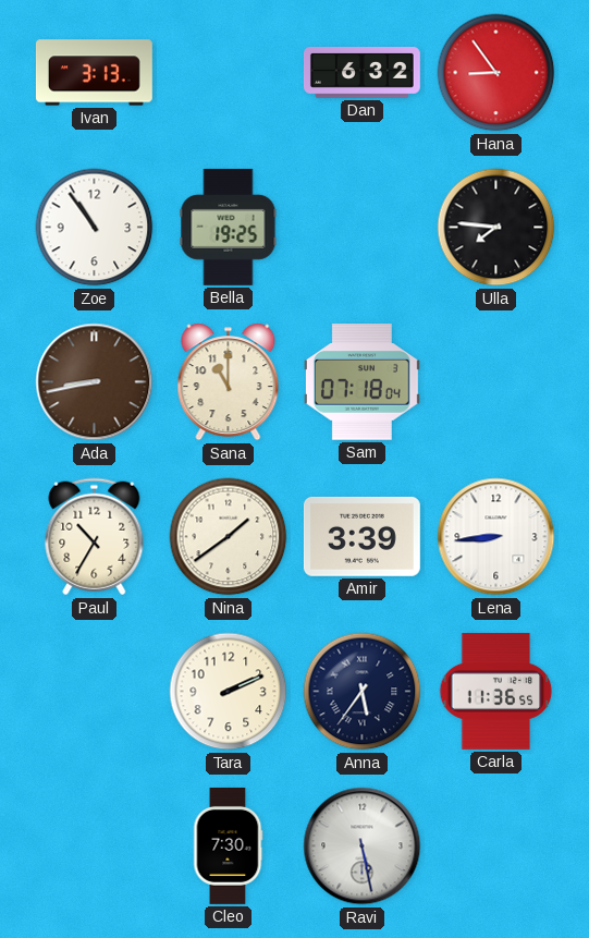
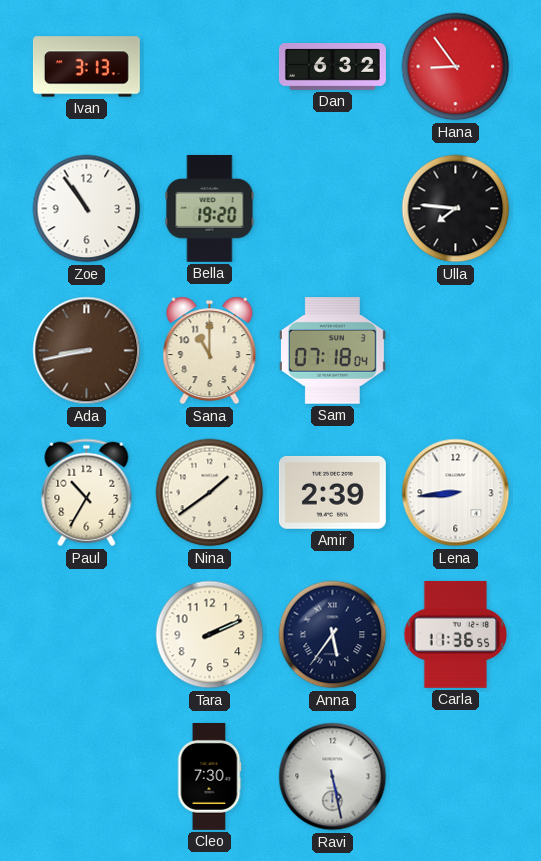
Bella: 19:25 -> 19:20
Amir: 3:39 -> 2:39
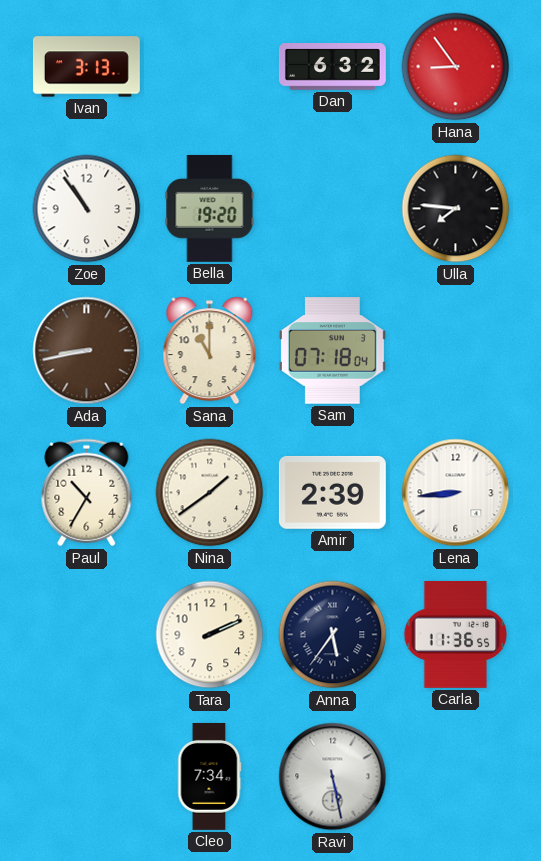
Cleo: 7:30 -> 7:34
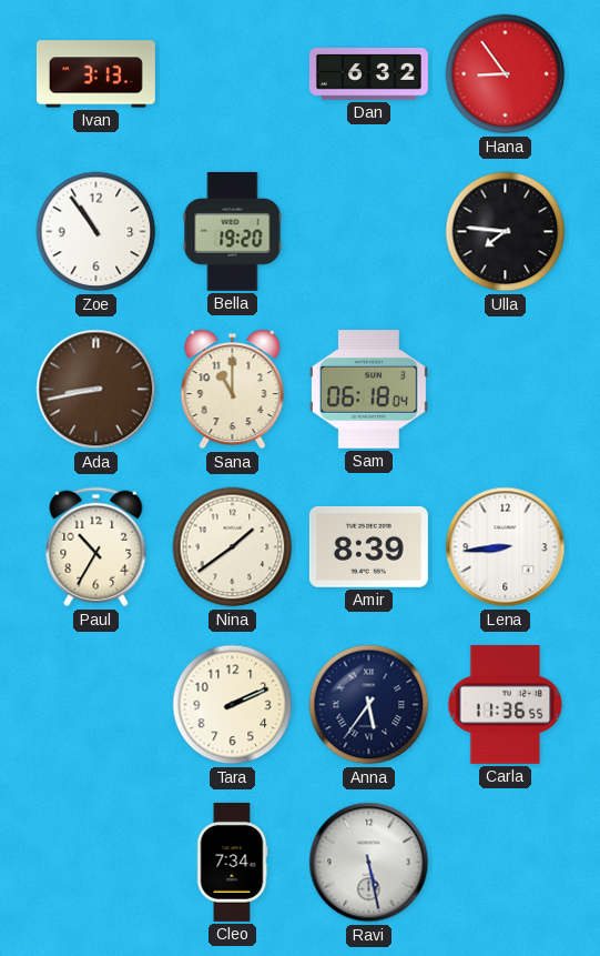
Sam: 07:18 -> 06:18
Amir: 2:39 -> 8:39
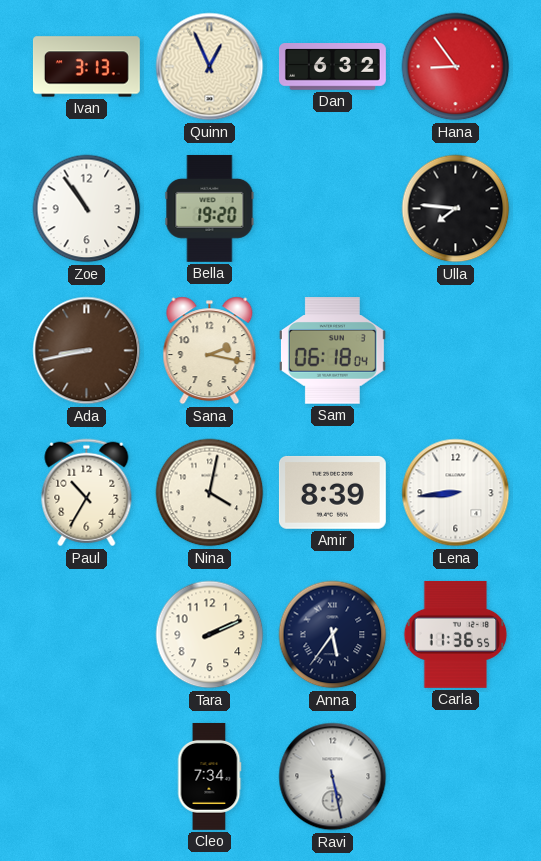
Quinn: none -> 12:56
Sana: 11:00 -> 2:17
Nina: 1:39 -> 4:02
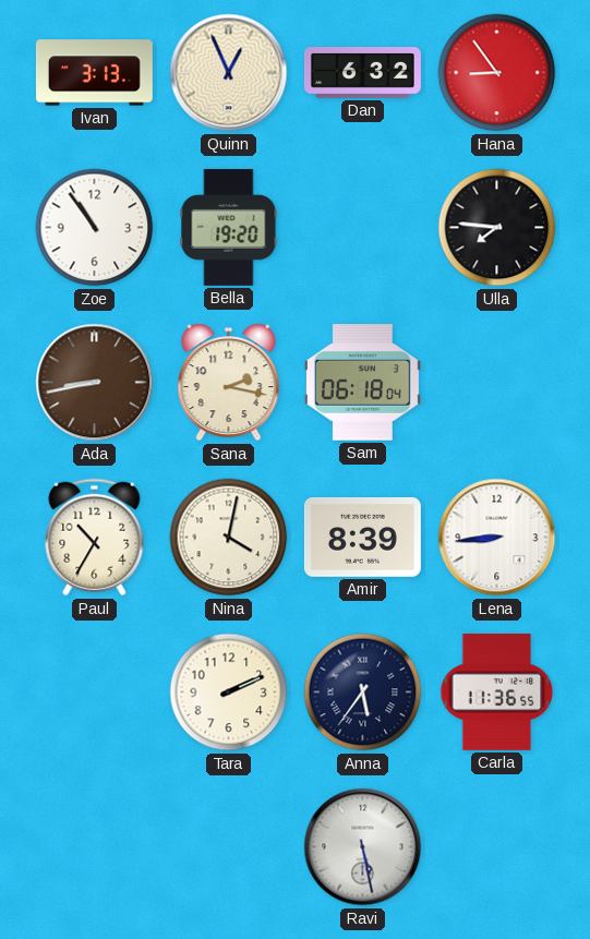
Cleo: 7:34 -> none
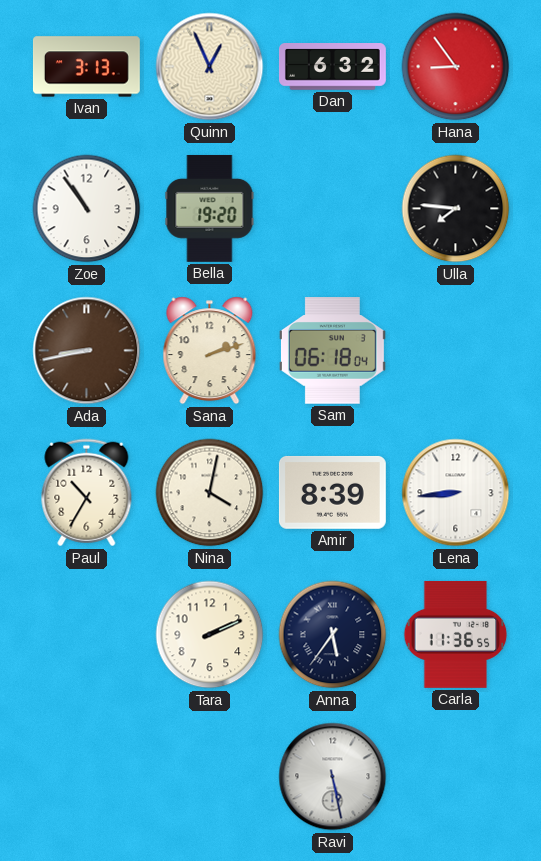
Sana: 2:17 -> 2:12
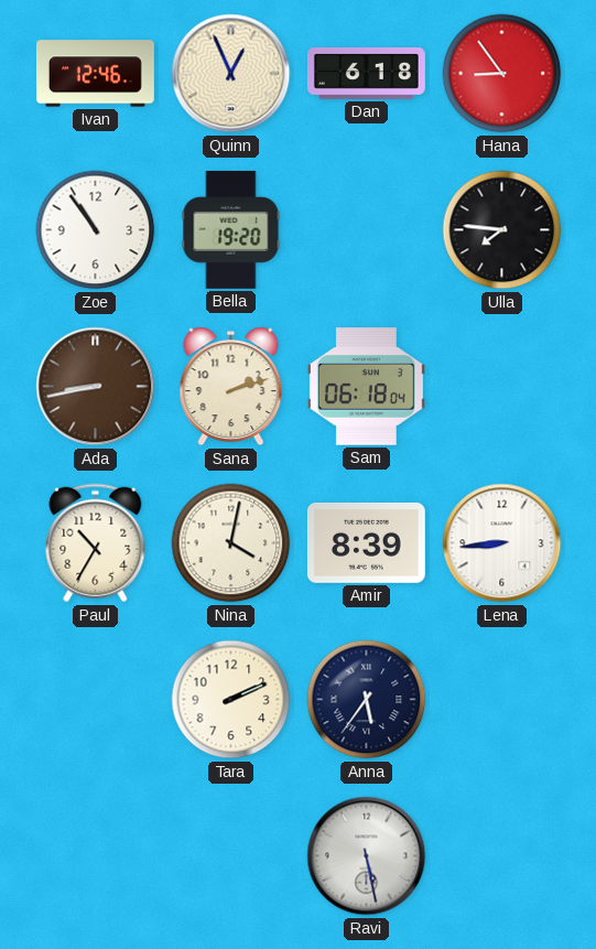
Ivan: 3:13 -> 12:46
Dan: 6:32 -> 6:18
Carla: 11:36 -> none
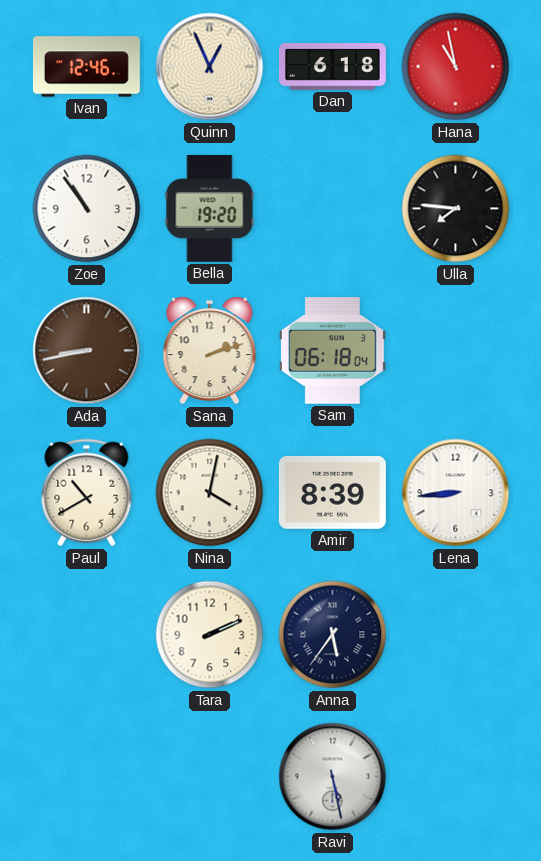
Hana: 8:54 -> 10:58
Paul: 10:35 -> 10:40
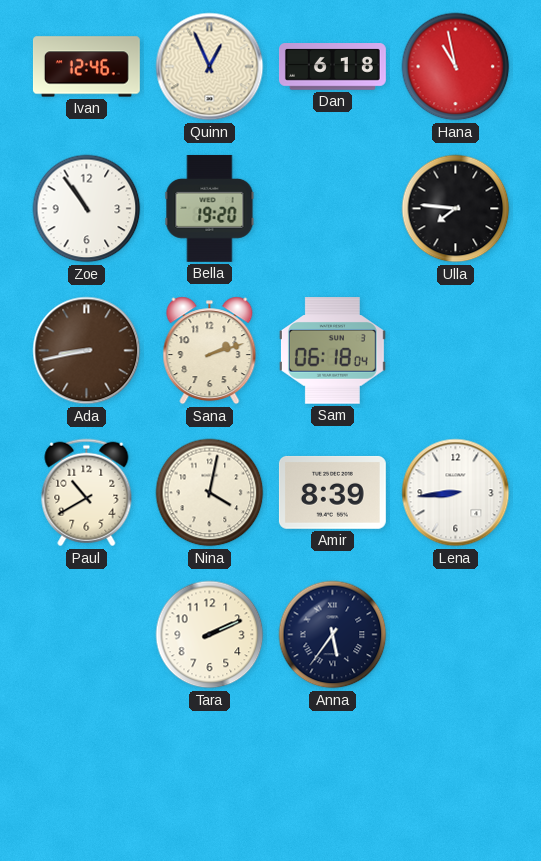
Ravi: 5:28 -> none
